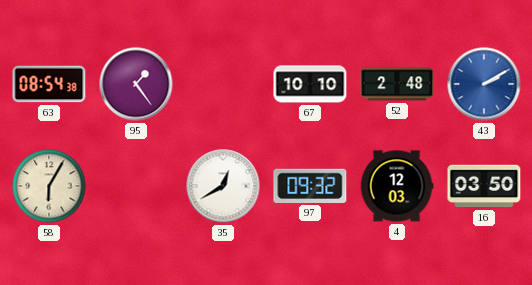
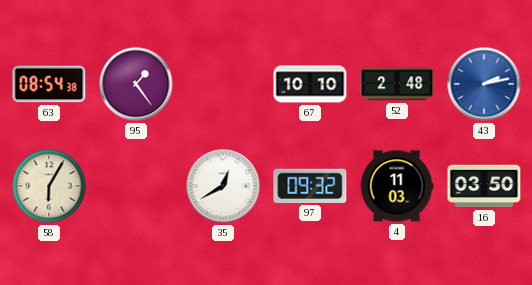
43: 2:10 -> 2:13
4: 12:03 -> 11:03
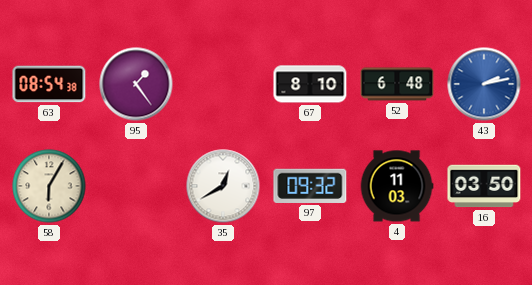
67: 10:10 -> 8:10
52: 2:48 -> 6:48
